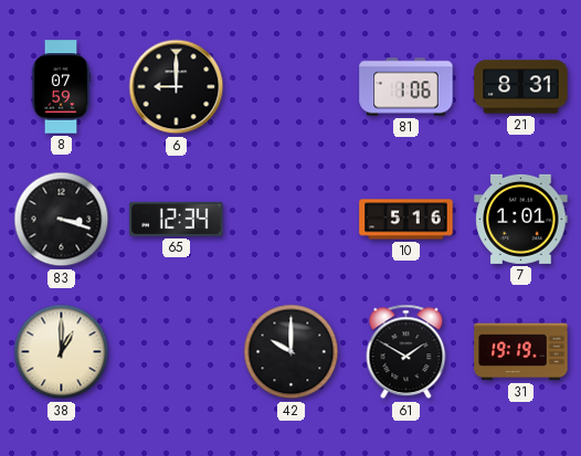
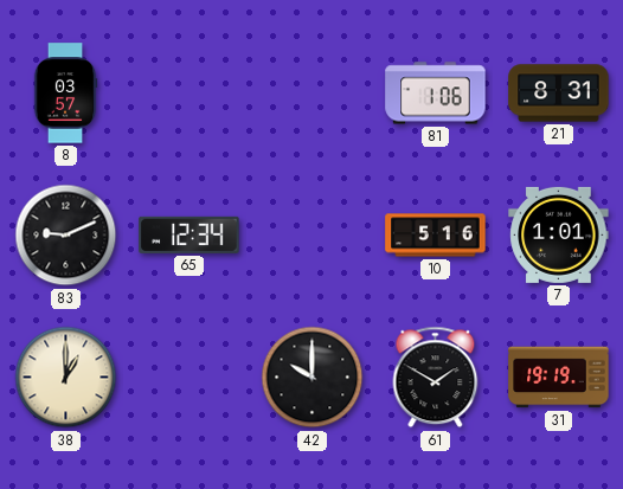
8: 07:59 -> 03:57
6: 9:00 -> none
83: 3:18 -> 9:11
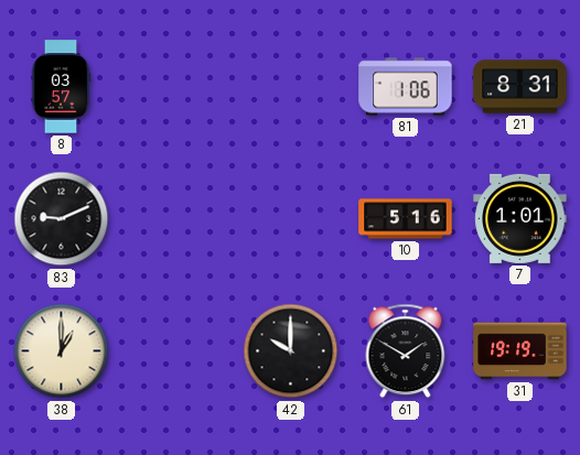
65: 12:34 -> none
